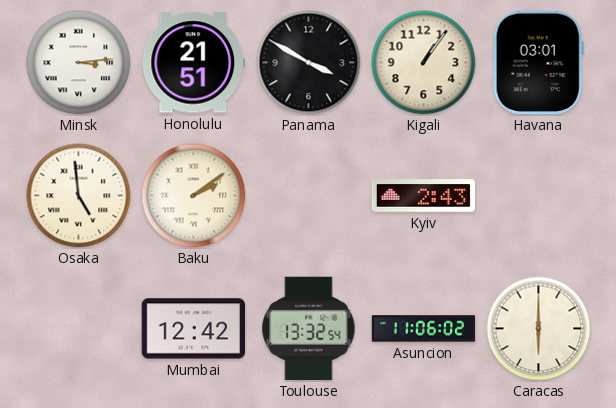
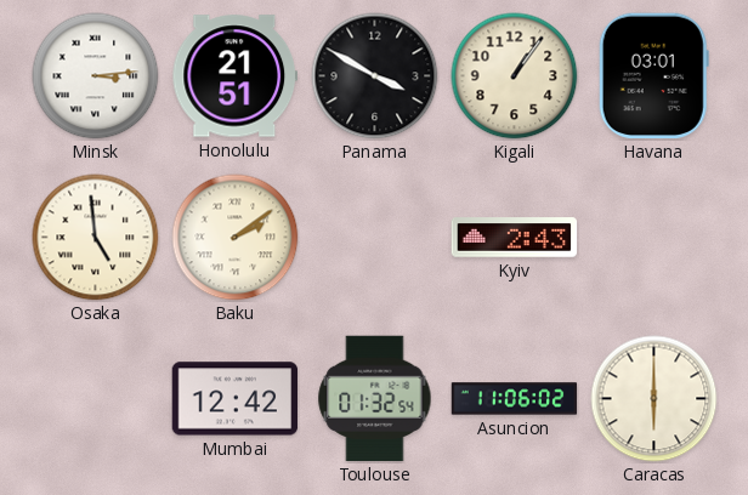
Toulouse: 13:32 -> 01:32
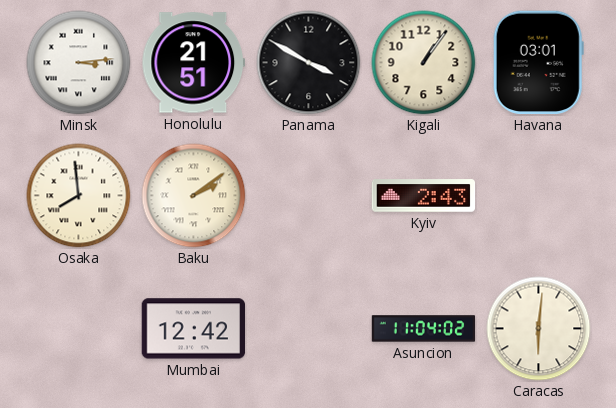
Osaka: 4:59 -> 7:59
Toulouse: 01:32 -> none
Asuncion: 11:06 -> 11:04
Caracas: 6:00 -> 6:01
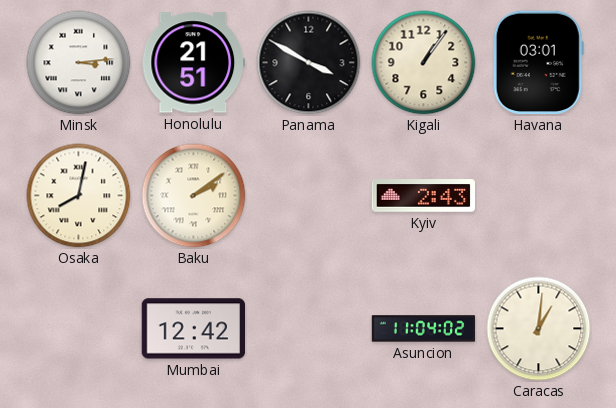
Osaka: 7:59 -> 8:02
Caracas: 6:01 -> 1:01
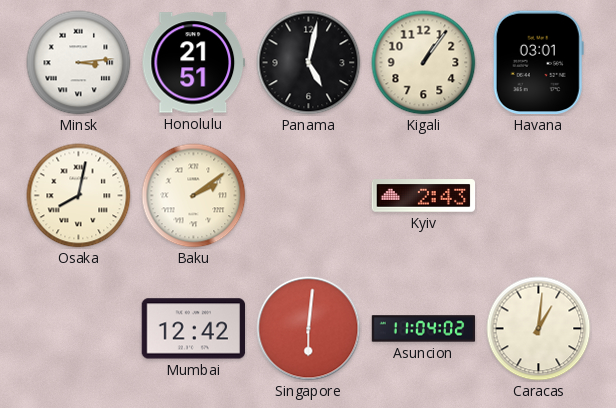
Panama: 3:50 -> 5:02
Singapore: none -> 6:01
